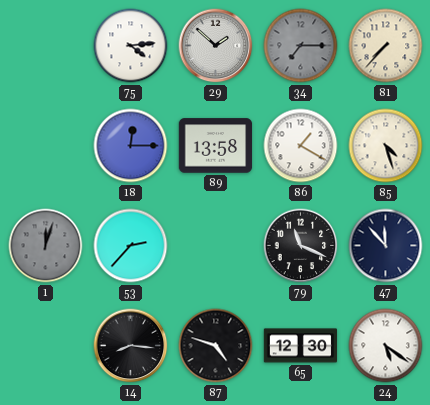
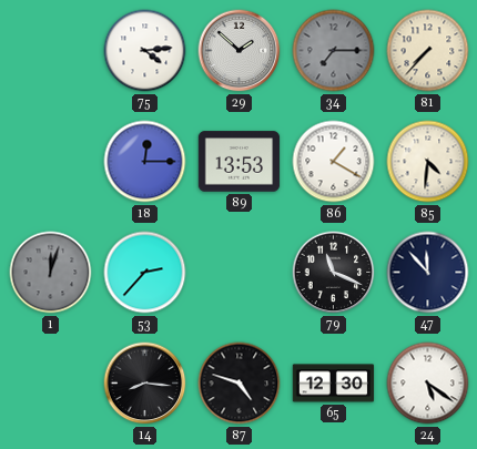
89: 13:58 -> 13:53
85: 4:27 -> 4:31
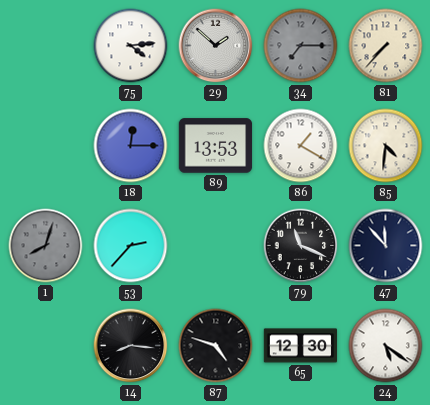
1: 12:03 -> 8:03
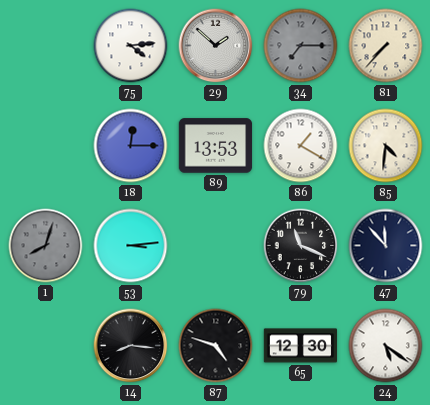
53: 2:37 -> 3:14
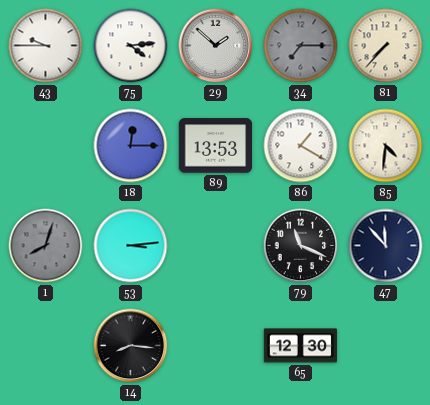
43: none -> 9:45
87: 4:48 -> none
24: 5:21 -> none
